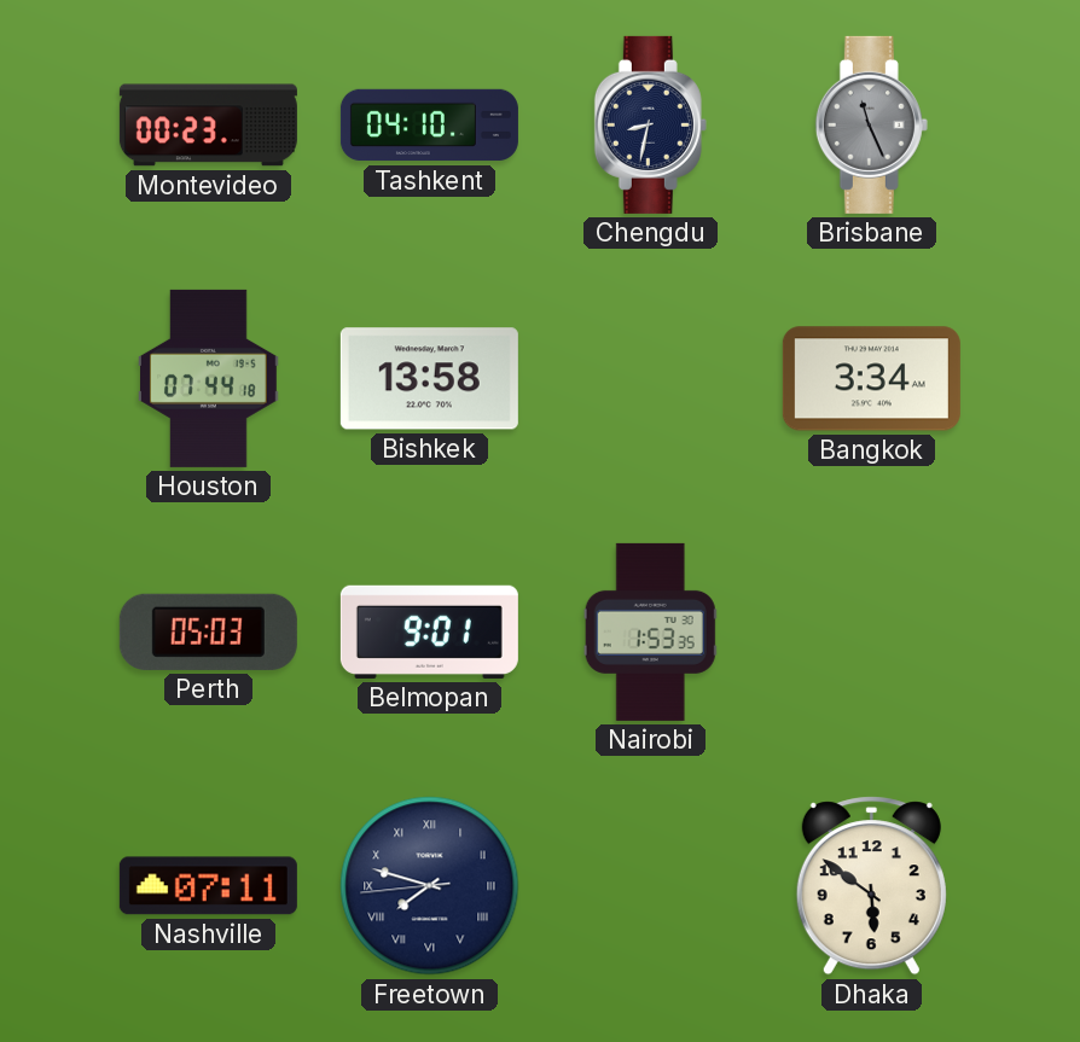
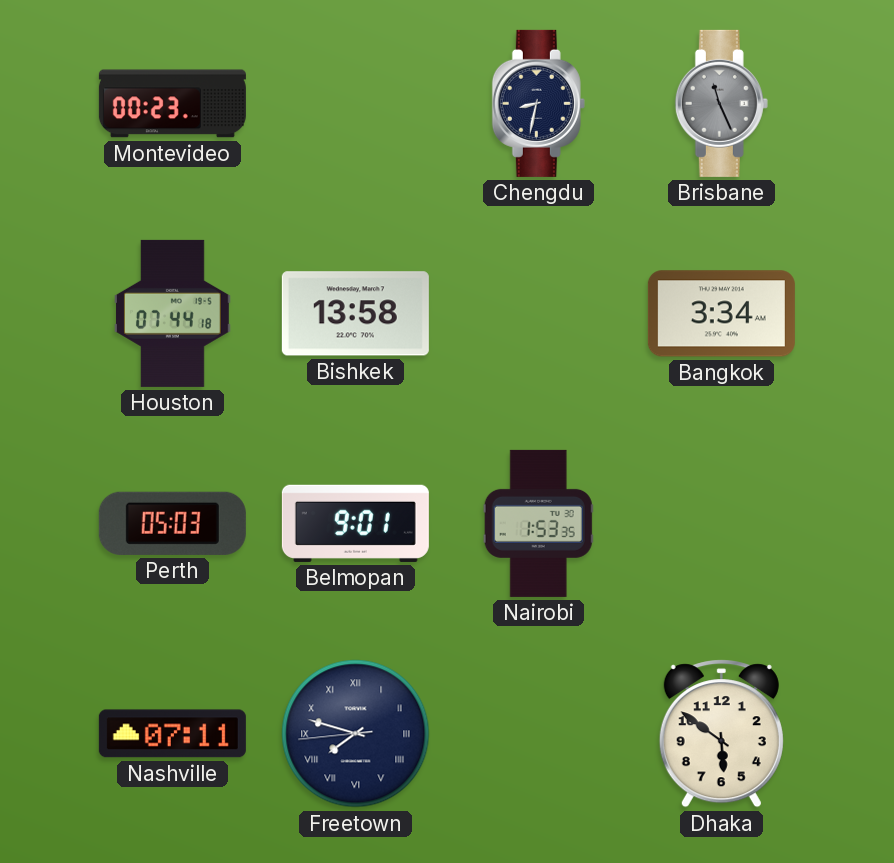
Tashkent: 04:10 -> none
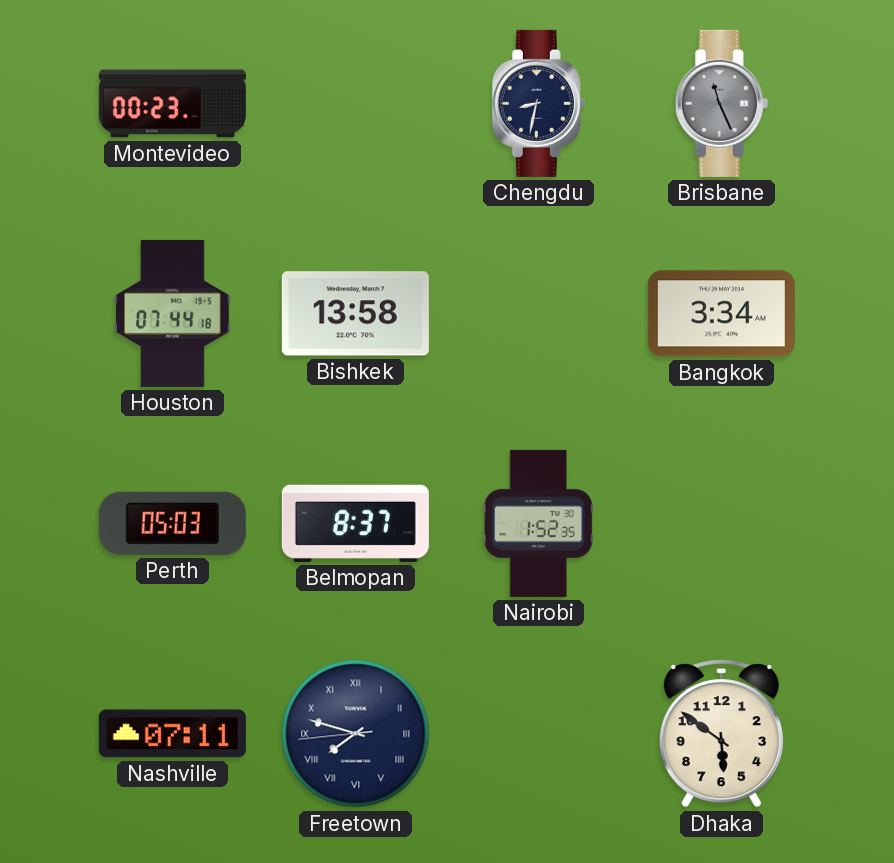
Belmopan: 9:01 -> 8:37
Nairobi: 1:53 -> 1:52
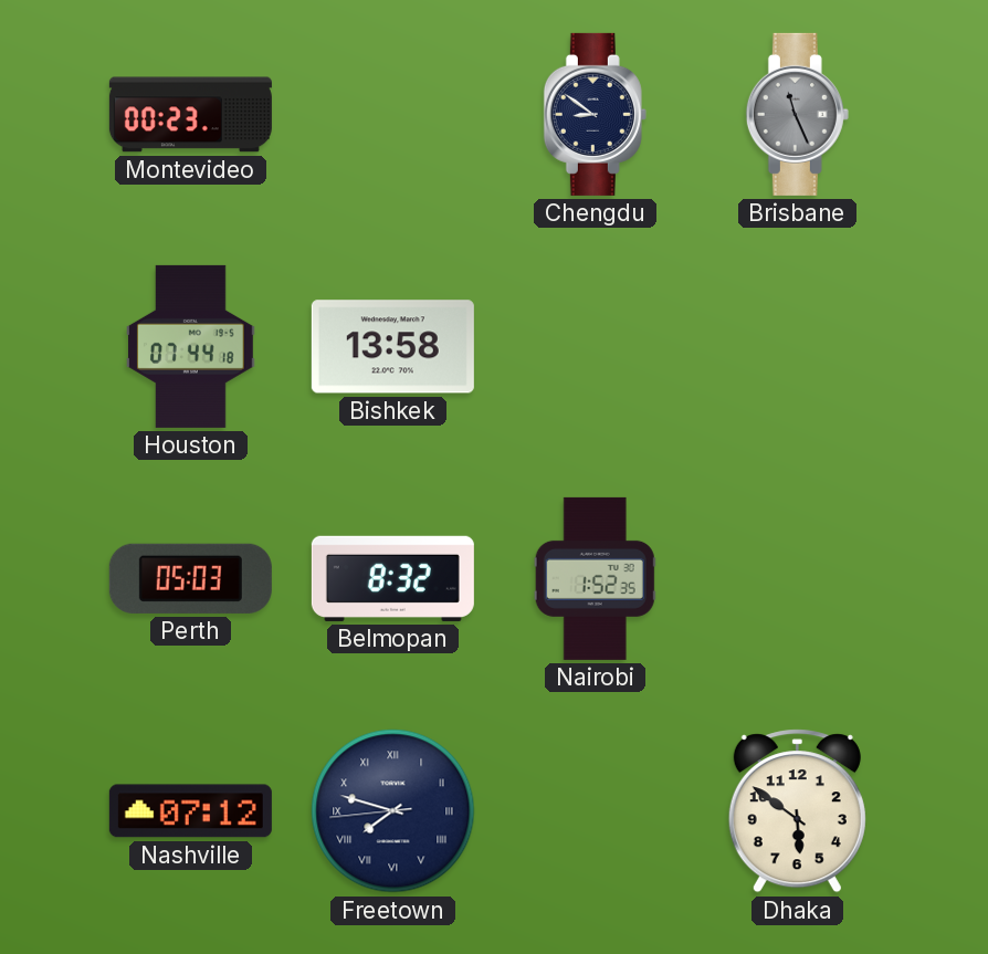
Chengdu: 8:32 -> 8:51
Bangkok: 3:34 -> none
Belmopan: 8:37 -> 8:32
Nashville: 07:11 -> 07:12
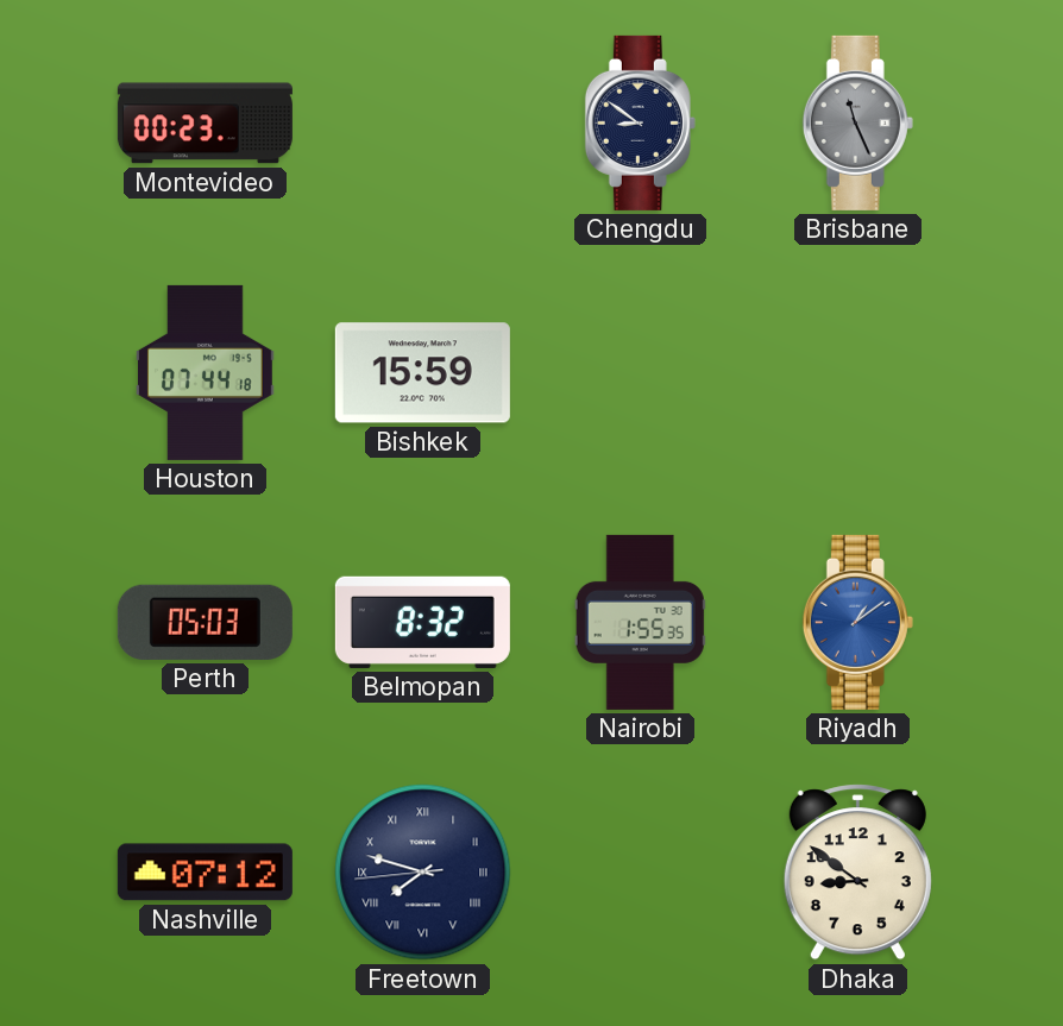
Bishkek: 13:58 -> 15:59
Nairobi: 1:52 -> 1:55
Riyadh: none -> 1:09
Dhaka: 5:51 -> 8:51
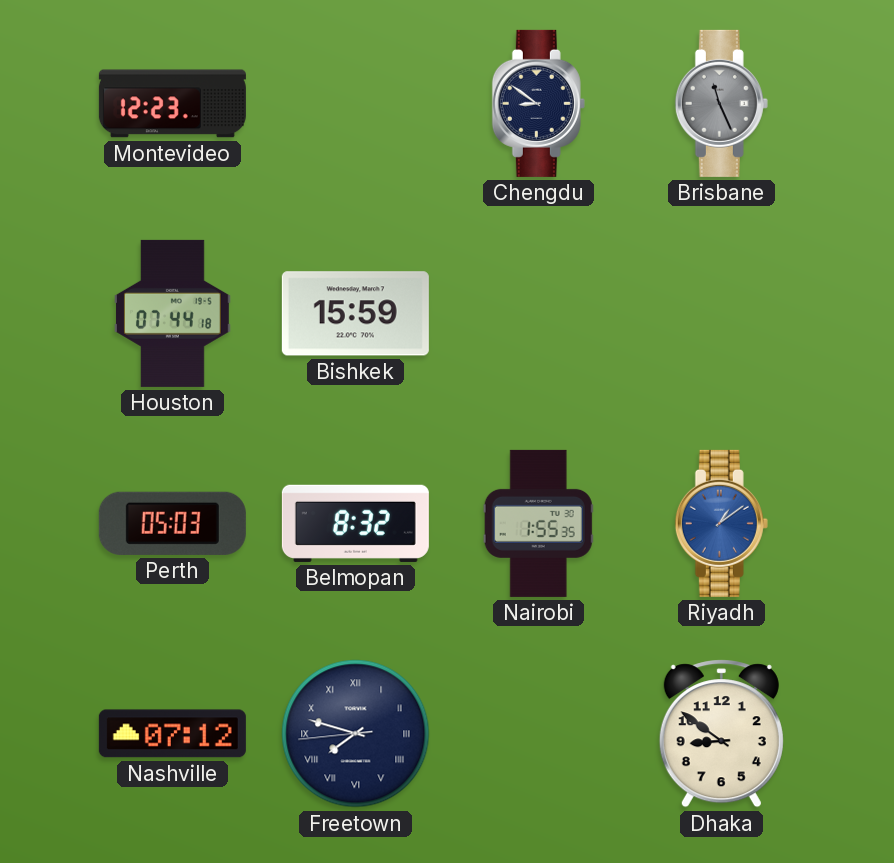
Montevideo: 00:23 -> 12:23
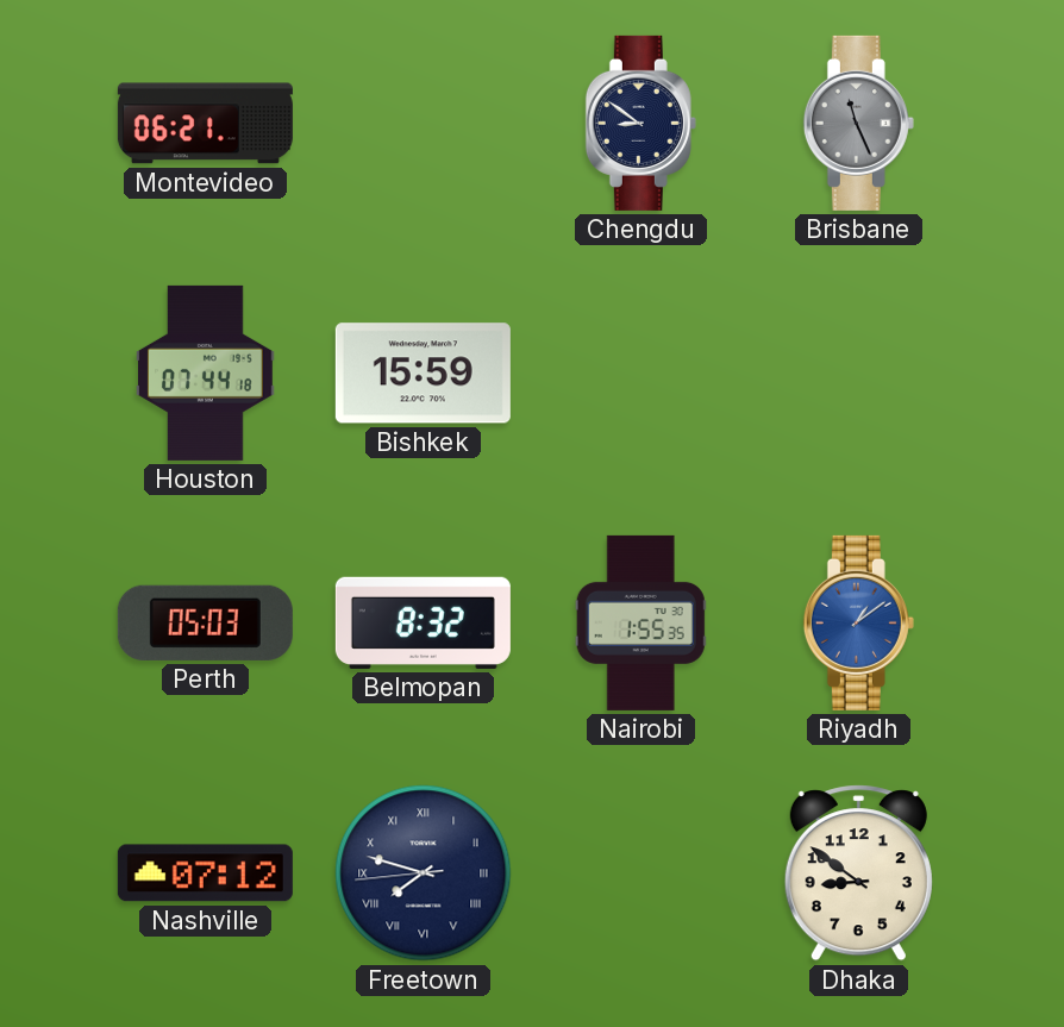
Montevideo: 12:23 -> 06:21
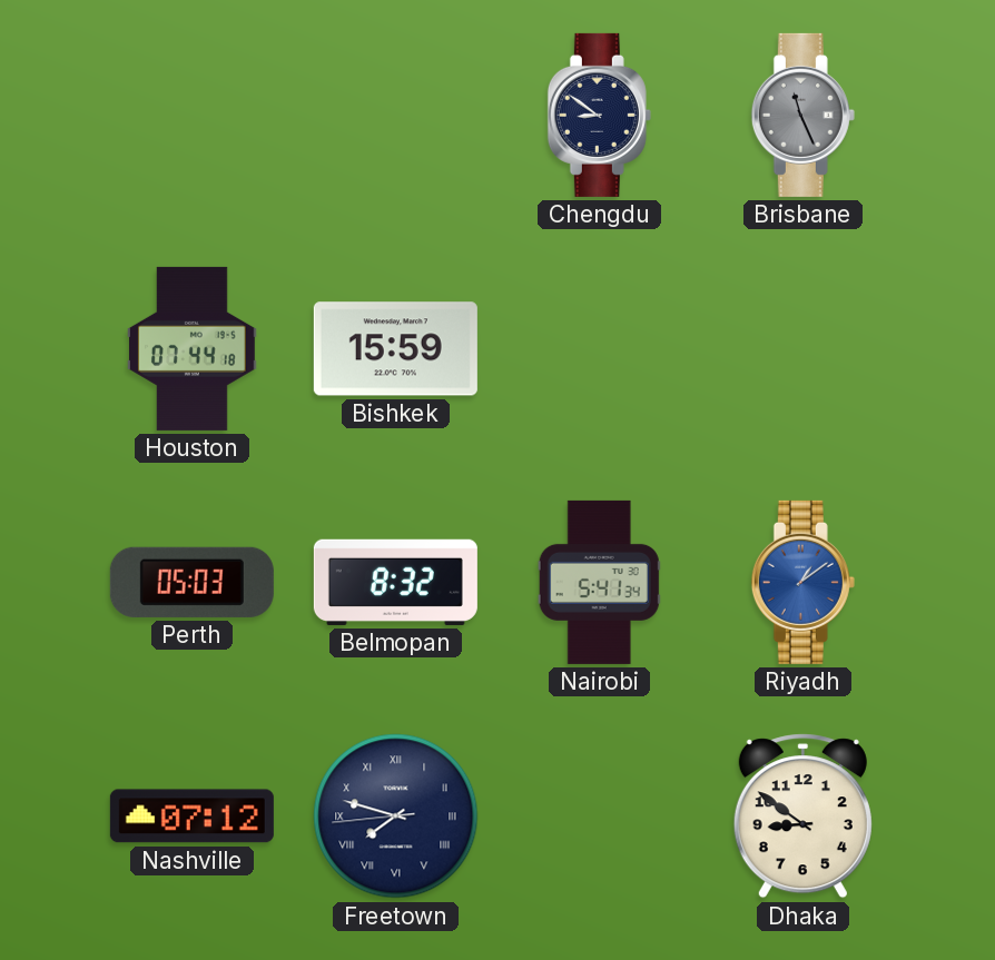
Montevideo: 06:21 -> none
Nairobi: 1:55 -> 5:41
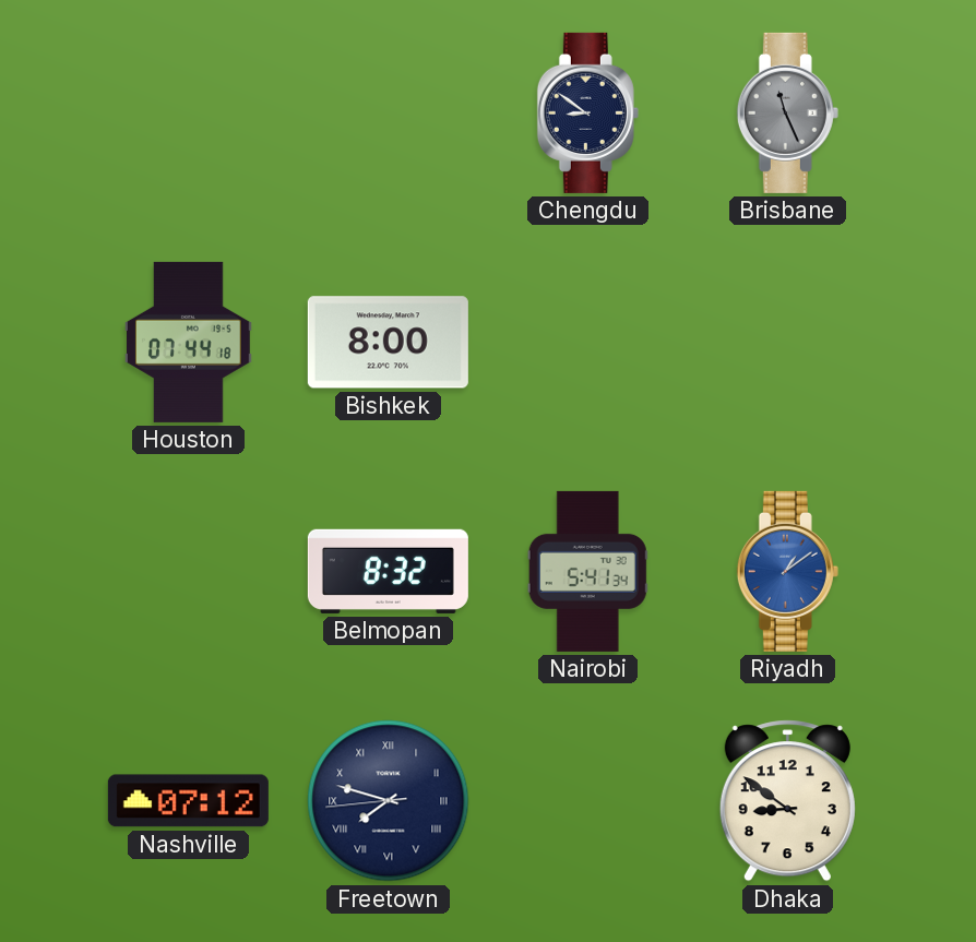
Bishkek: 15:59 -> 8:00
Perth: 05:03 -> none
